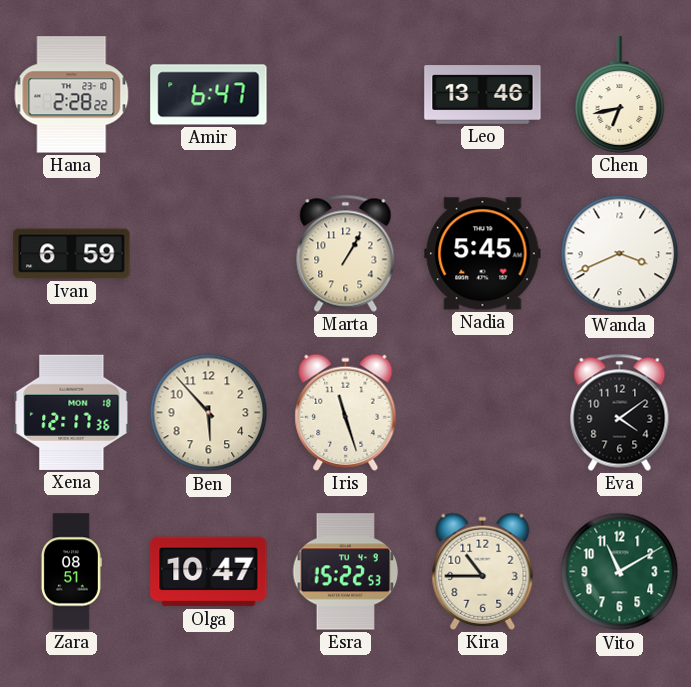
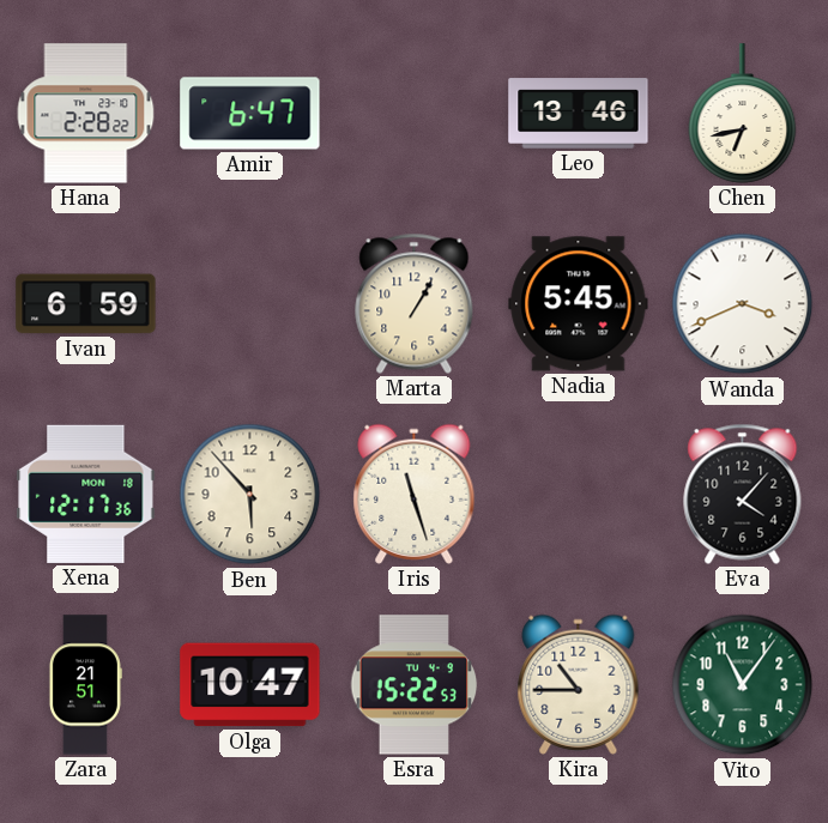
Eva: 4:09 -> 4:07
Zara: 08:51 -> 21:51
Vito: 11:10 -> 11:06
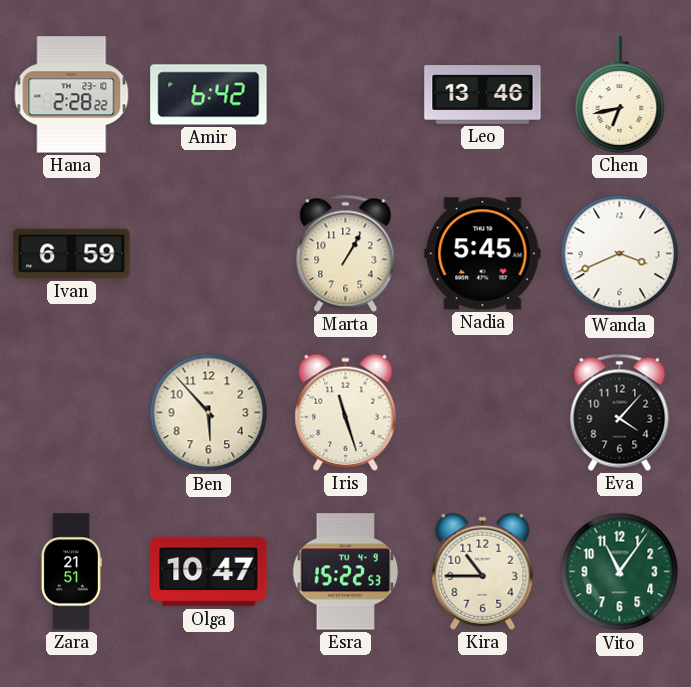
Amir: 6:47 -> 6:42
Xena: 12:17 -> none
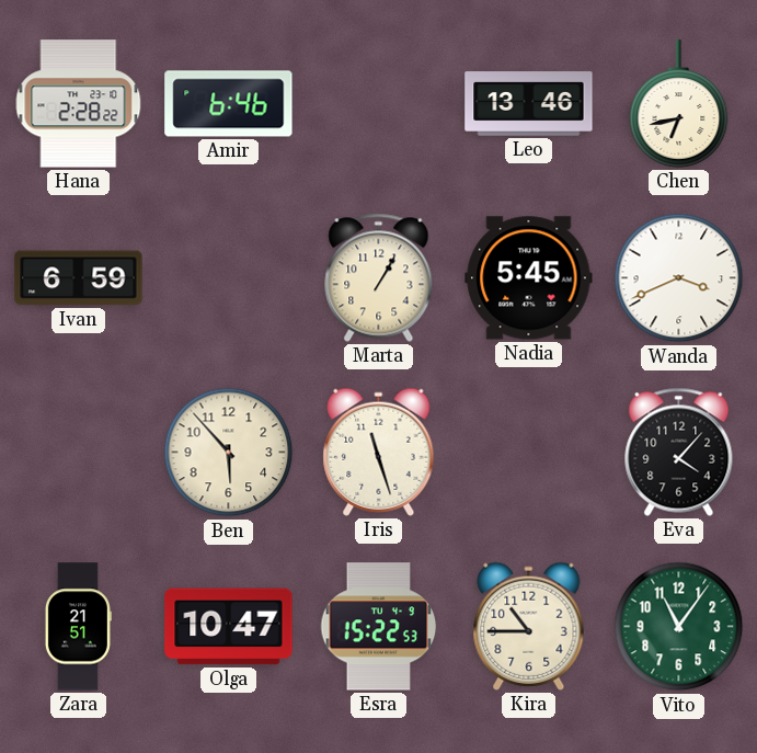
Amir: 6:42 -> 6:46
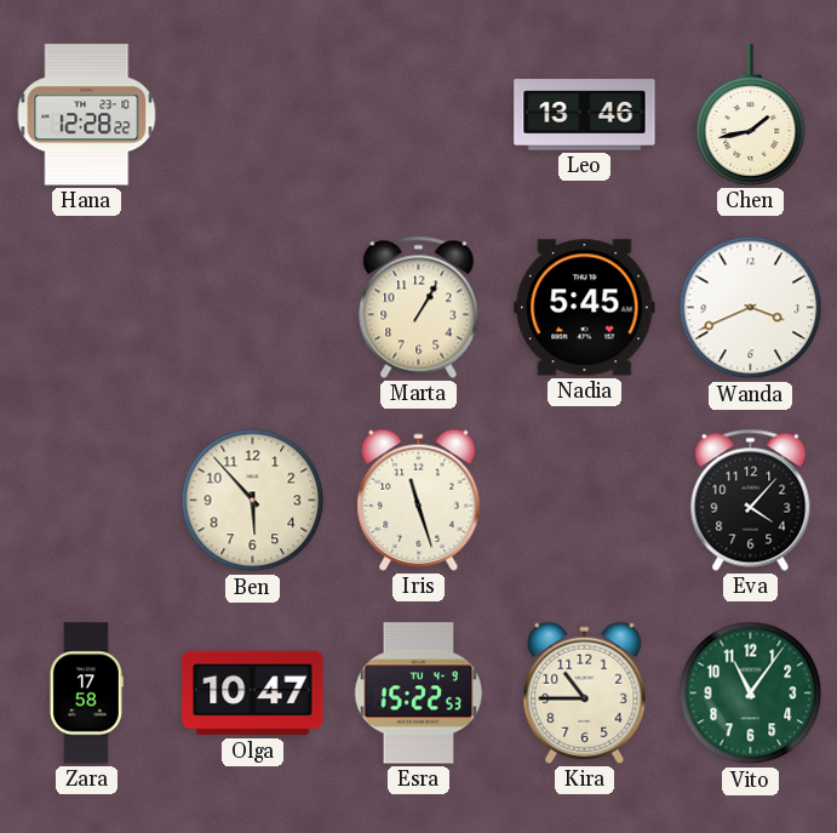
Hana: 2:28 -> 12:28
Amir: 6:46 -> none
Chen: 6:43 -> 1:43
Ivan: 6:59 -> none
Zara: 21:51 -> 17:58
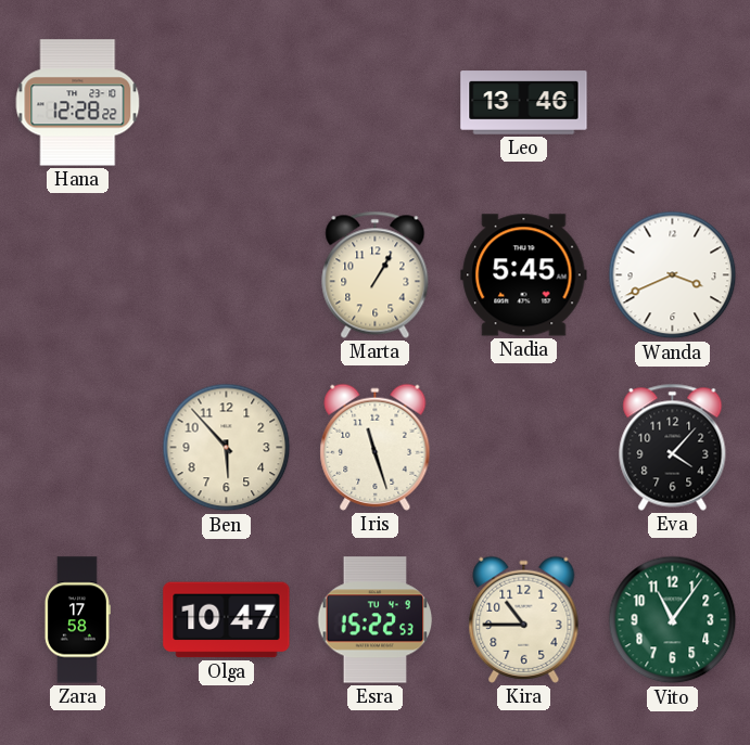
Chen: 1:43 -> none
